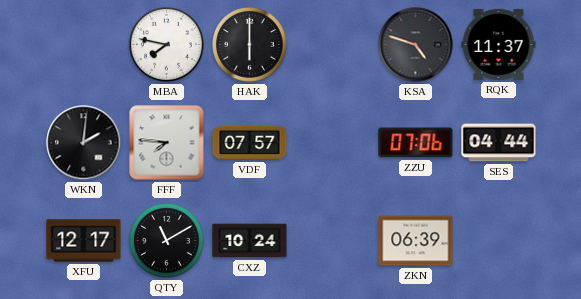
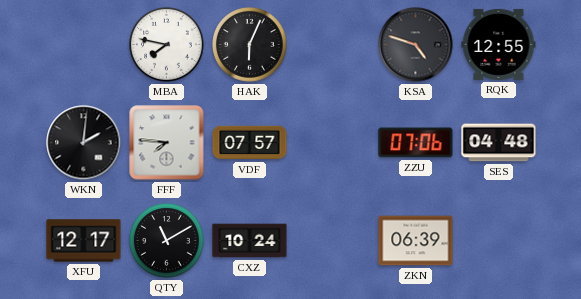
HAK: 6:00 -> 6:04
RQK: 11:37 -> 12:55
SES: 04:44 -> 04:48
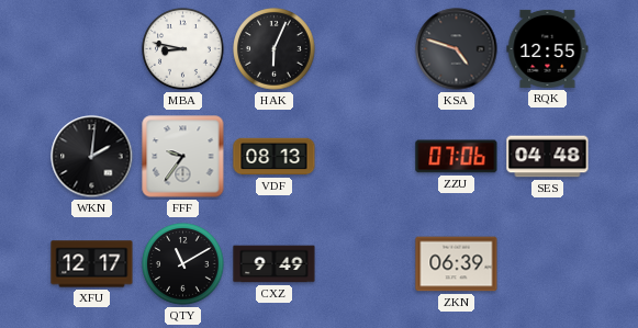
MBA: 7:47 -> 8:47
FFF: 7:46 -> 9:36
VDF: 07:57 -> 08:13
CXZ: 10:24 -> 9:49
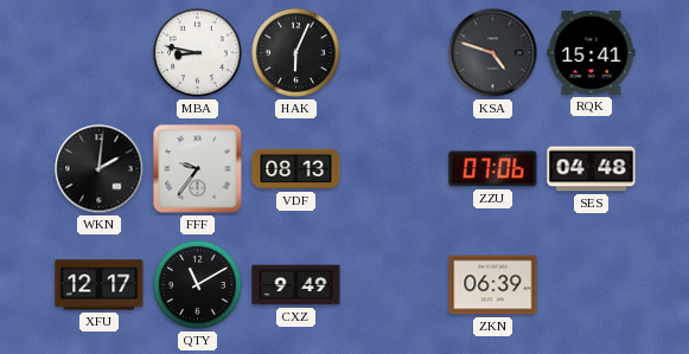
RQK: 12:55 -> 15:41
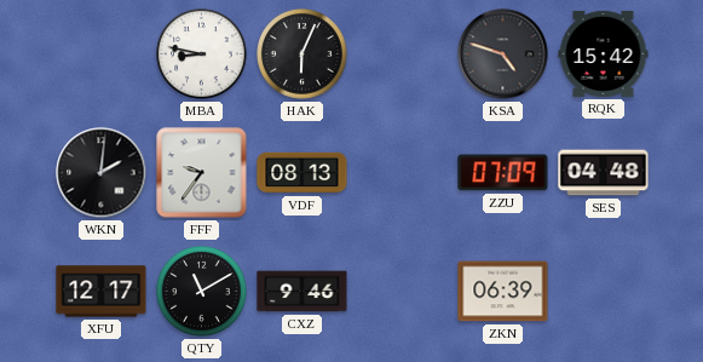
RQK: 15:41 -> 15:42
ZZU: 07:06 -> 07:09
CXZ: 9:49 -> 9:46
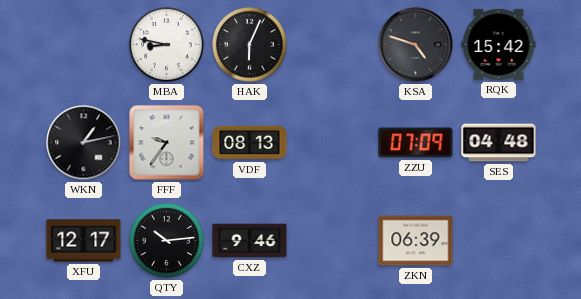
WKN: 2:01 -> 1:13
QTY: 11:10 -> 10:14
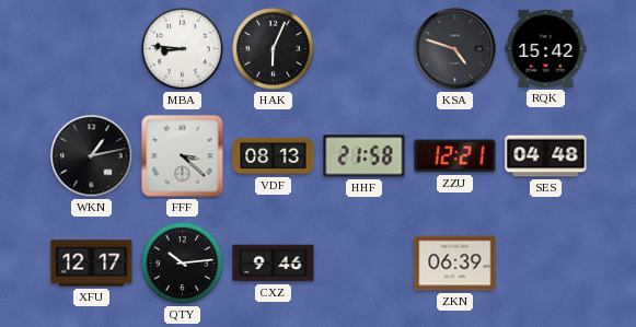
MBA: 8:47 -> 8:46
FFF: 9:36 -> 3:22
HHF: none -> 21:58
ZZU: 07:09 -> 12:21
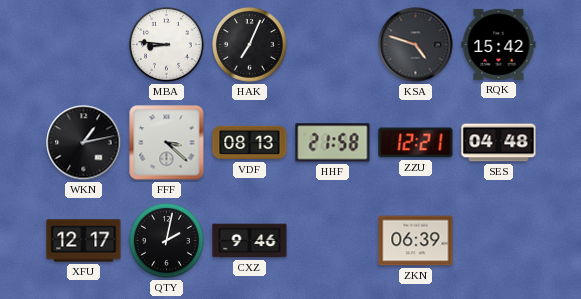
HAK: 6:04 -> 7:04
QTY: 10:14 -> 2:02
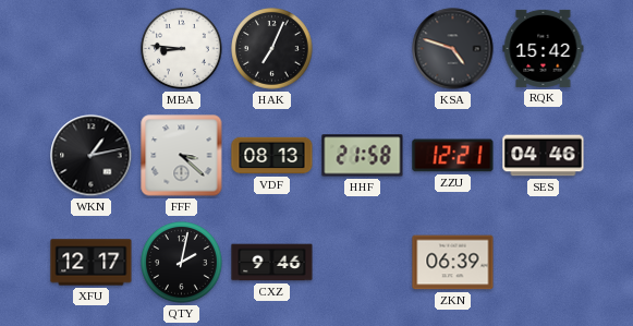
SES: 04:48 -> 04:46
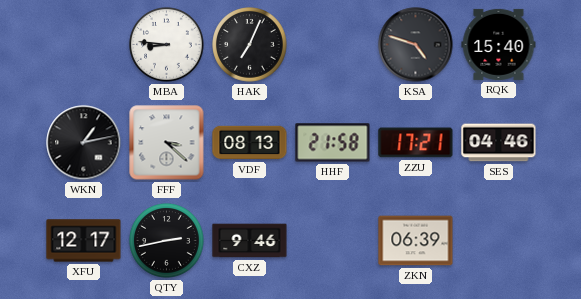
RQK: 15:42 -> 15:40
ZZU: 12:21 -> 17:21
QTY: 2:02 -> 2:43
